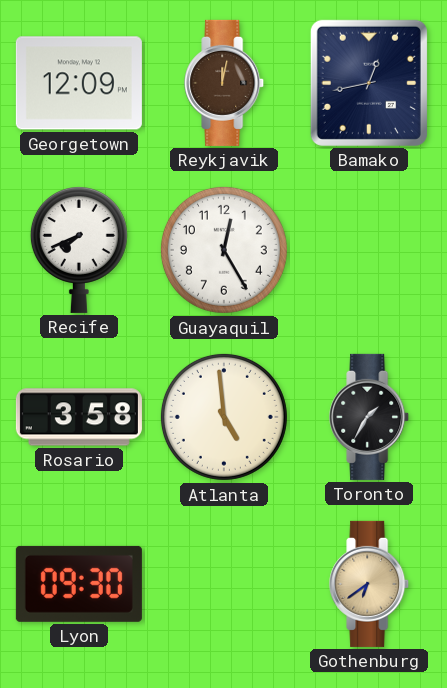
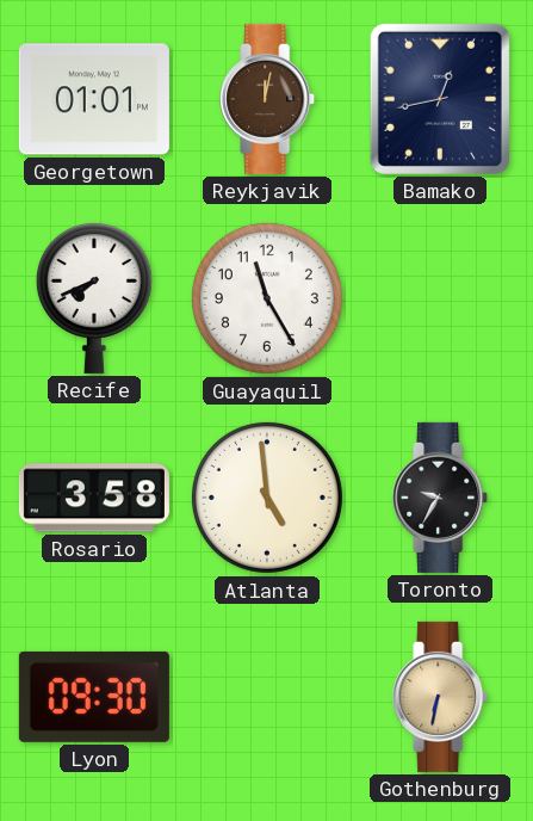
Georgetown: 12:09 -> 01:01
Guayaquil: 12:25 -> 11:25
Toronto: 1:35 -> 9:35
Gothenburg: 6:39 -> 6:32
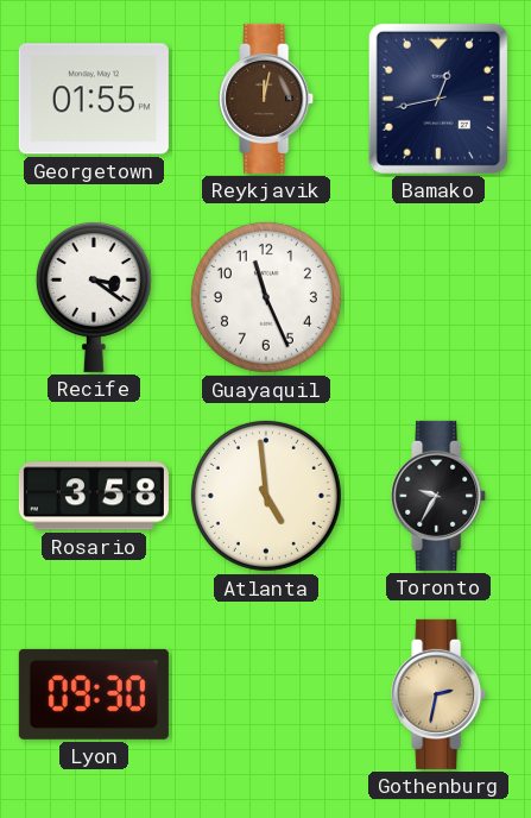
Georgetown: 01:01 -> 01:55
Recife: 7:41 -> 3:21
Guayaquil: 11:25 -> 11:26
Gothenburg: 6:32 -> 2:32
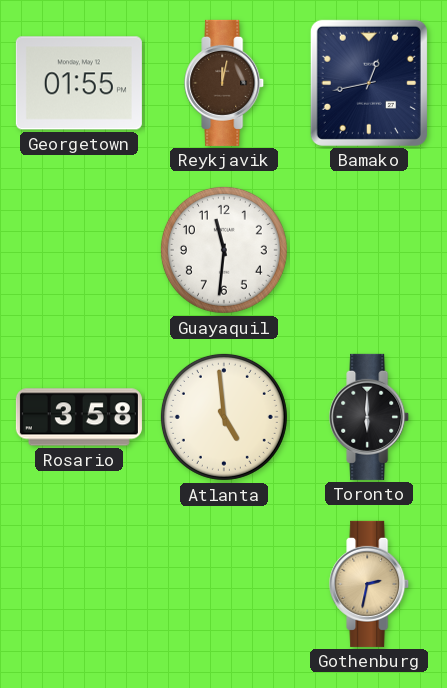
Recife: 3:21 -> none
Guayaquil: 11:26 -> 11:31
Toronto: 9:35 -> 6:00
Lyon: 09:30 -> none
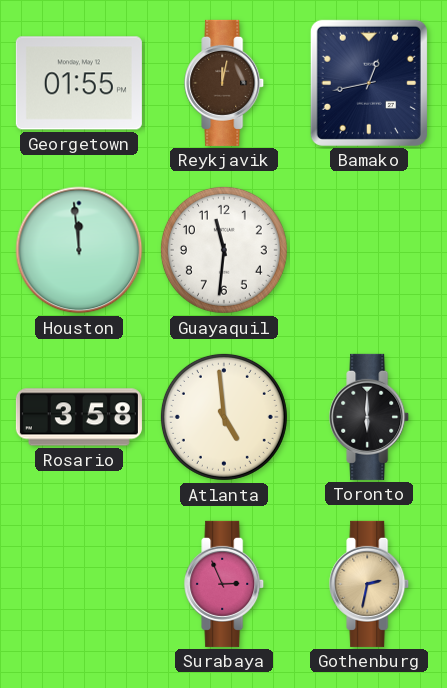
Houston: none -> 11:59
Surabaya: none -> 2:56
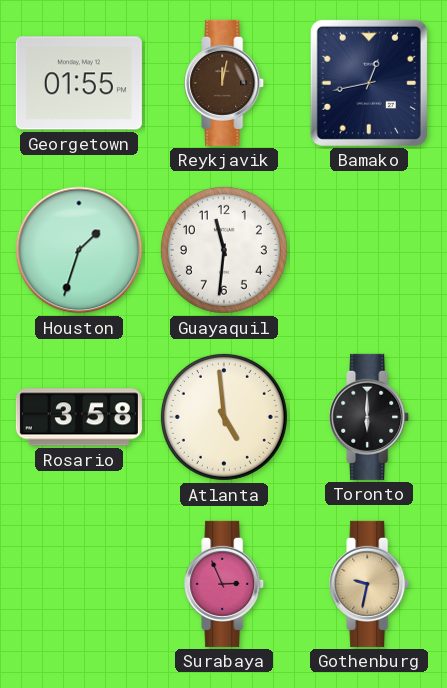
Houston: 11:59 -> 1:33
Gothenburg: 2:32 -> 9:32
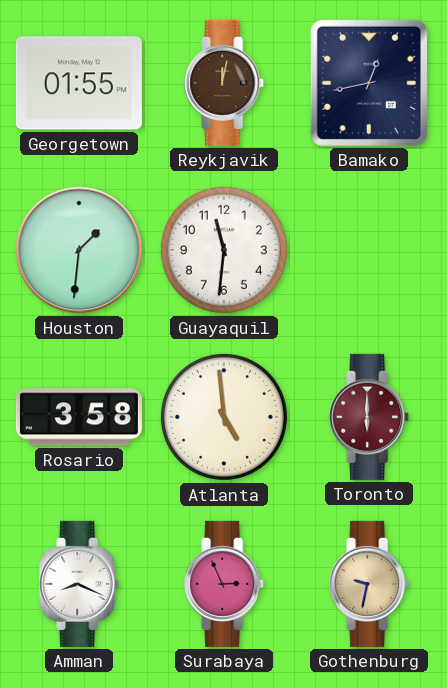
Houston: 1:33 -> 1:31
Toronto dial: black -> burgundy
Amman: none -> 8:19
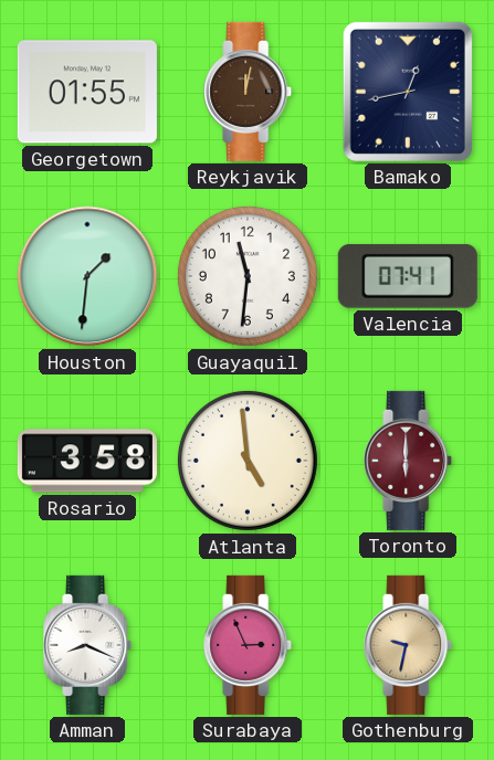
Valencia: none -> 07:41
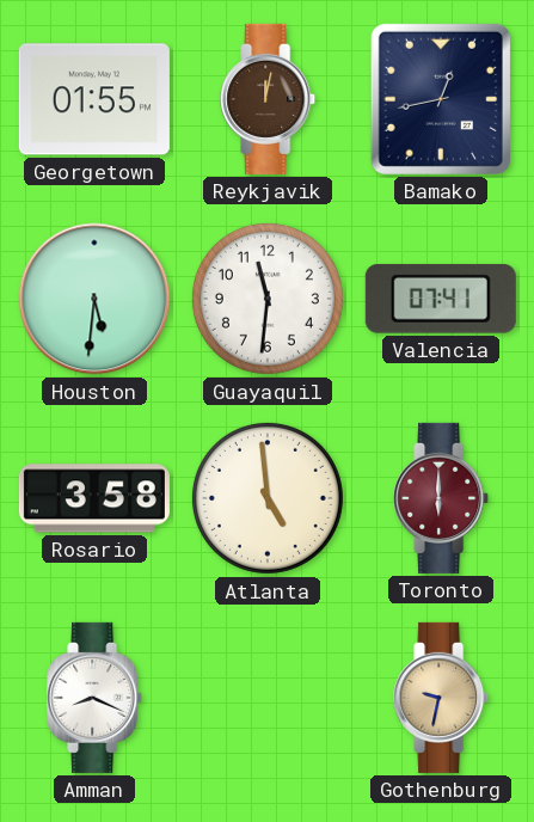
Houston: 1:31 -> 5:31
Surabaya: 2:56 -> none
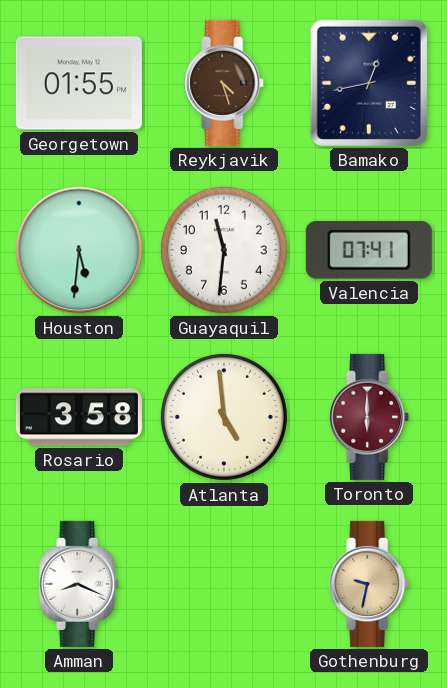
Reykjavik: 12:02 -> 4:27
